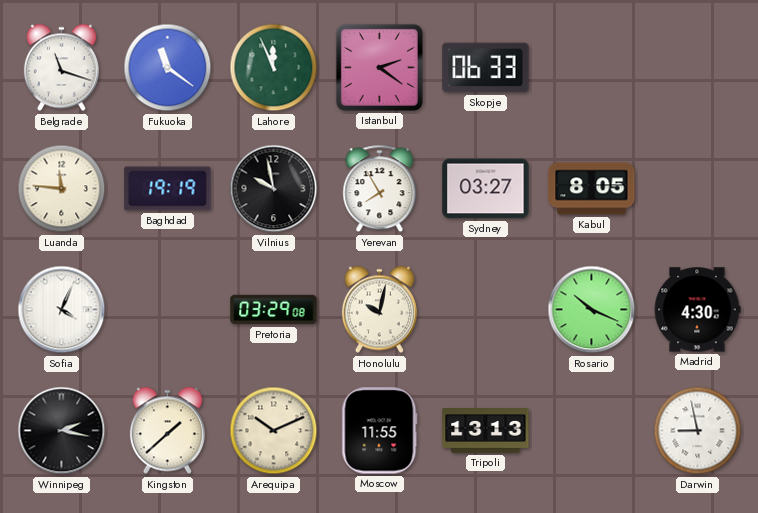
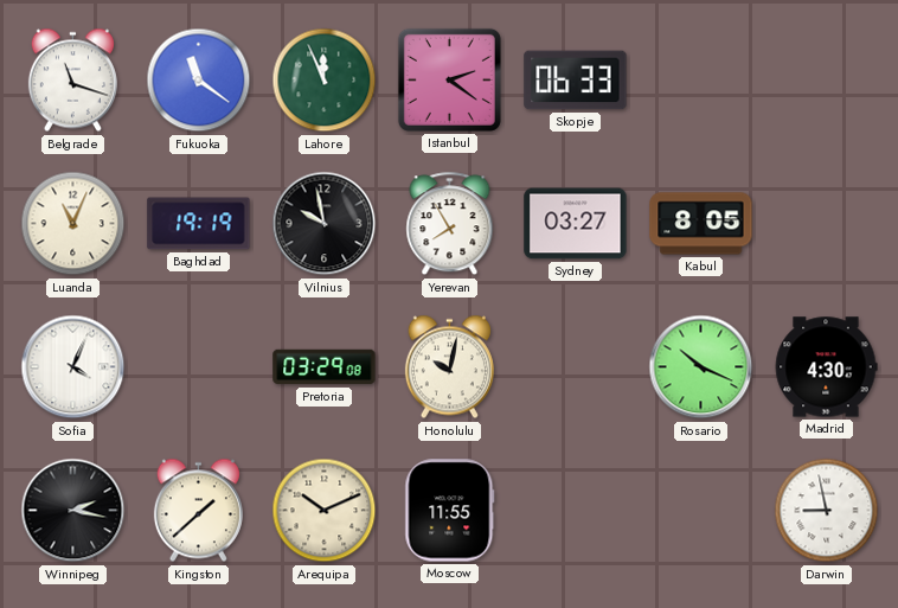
Luanda: 11:46 -> 11:04
Tripoli: 13:13 -> none
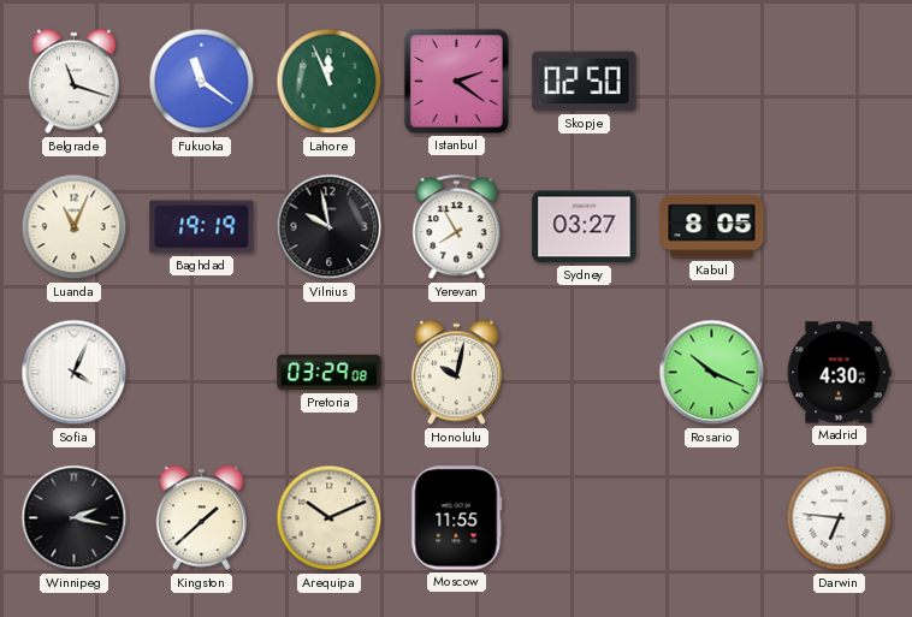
Skopje: 06:33 -> 02:50
Darwin: 8:58 -> 6:46
